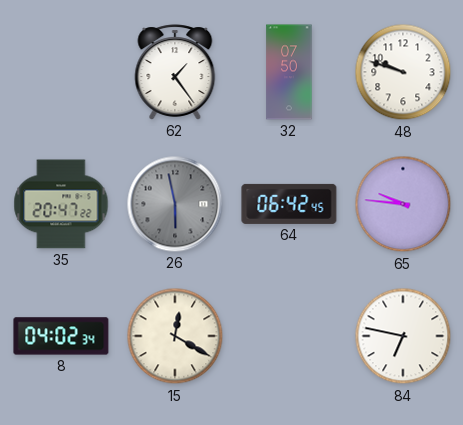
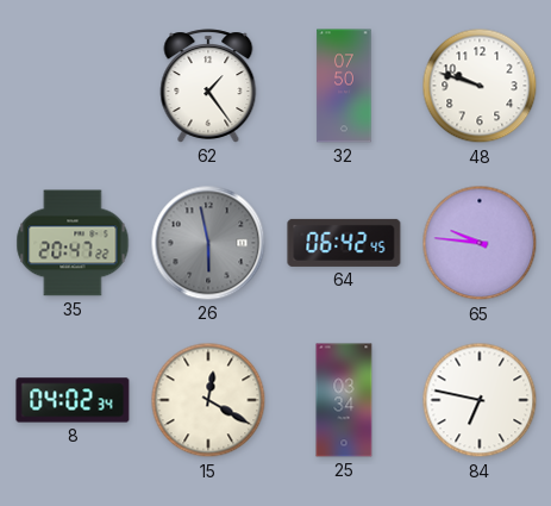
25: none -> 03:34
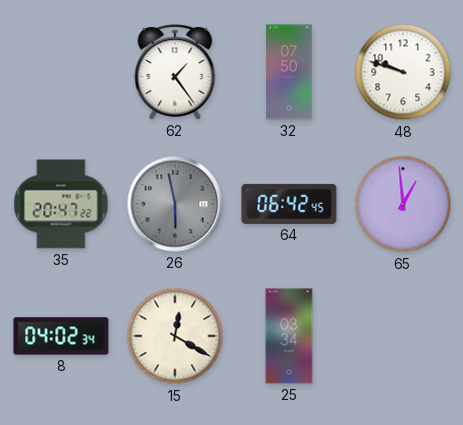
65: 9:46 -> 12:59
84: 6:47 -> none
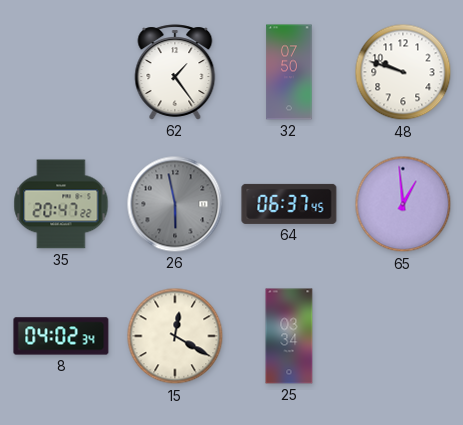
64: 06:42 -> 06:37
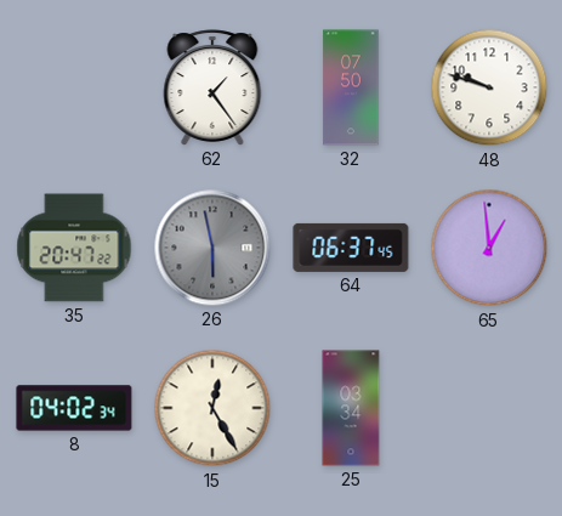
15: 12:20 -> 12:25
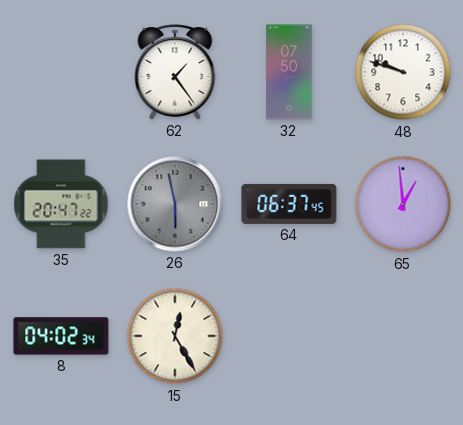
25: 03:34 -> none
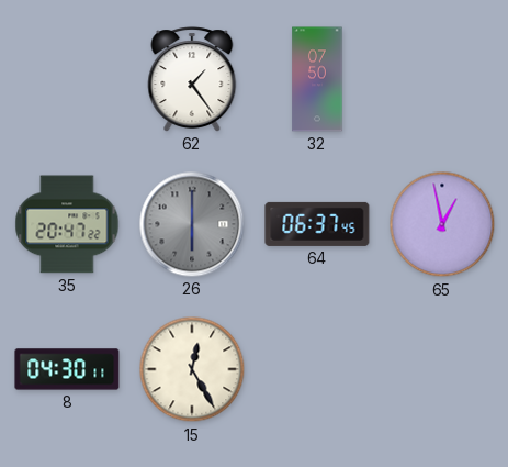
48: 9:48 -> none
26: 5:58 -> 6:00
65: 12:59 -> 12:58
8: 04:02 -> 04:30
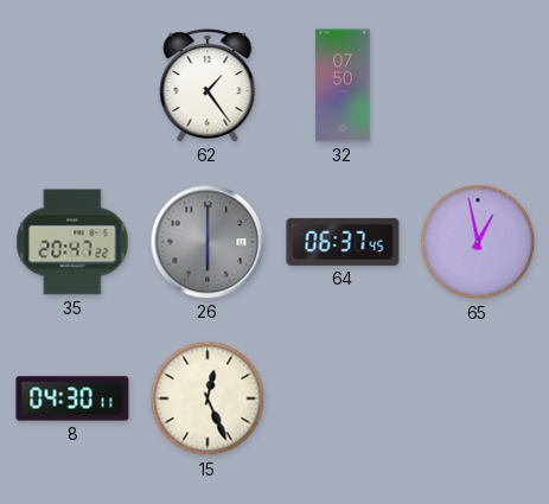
15: 12:25 -> 12:26
